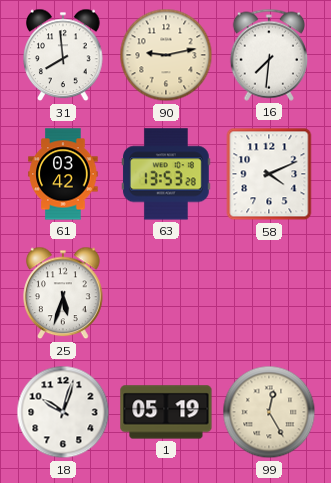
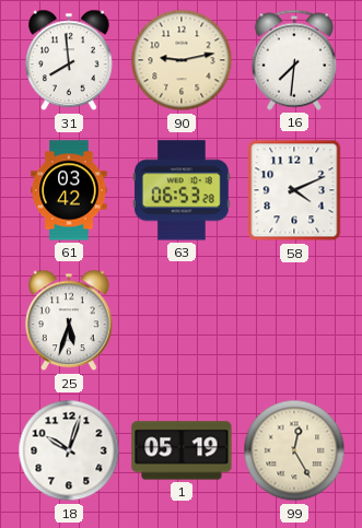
63: 13:53 -> 06:53
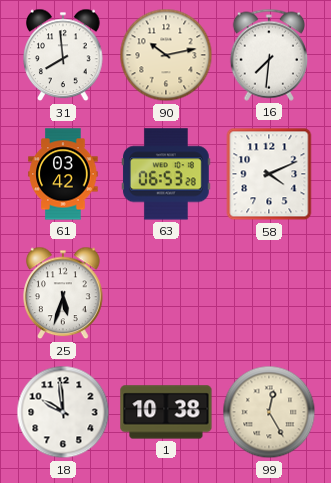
90: 9:13 -> 10:13
18: 10:03 -> 9:59
1: 05:19 -> 10:38
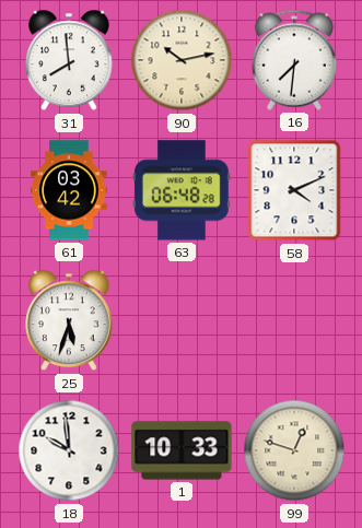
63: 06:53 -> 06:48
1: 10:38 -> 10:33
99: 12:25 -> 12:48
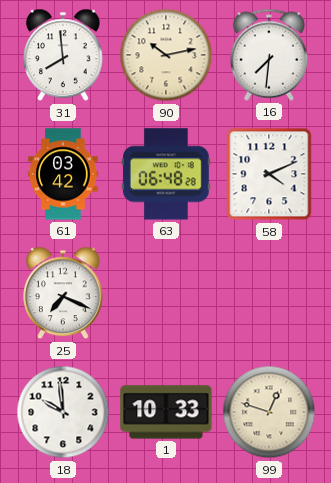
25: 5:33 -> 7:19
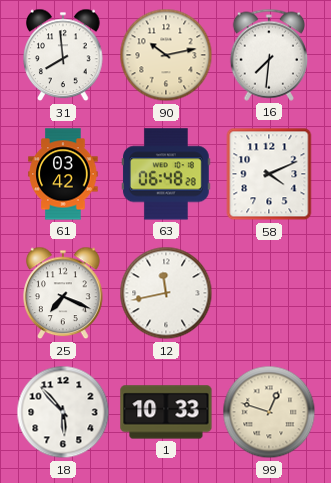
12: none -> 11:43
18: 9:59 -> 5:53
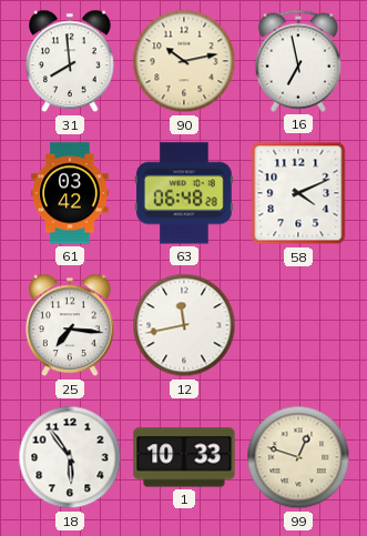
16: 7:31 -> 6:58
25: 7:19 -> 7:16
18: 5:53 -> 5:54
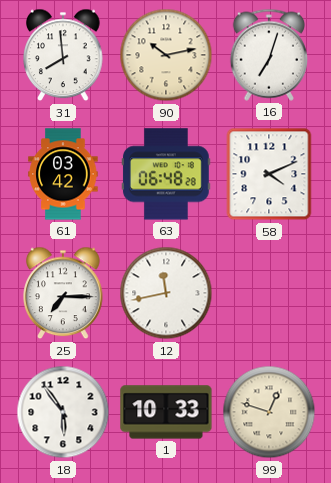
16: 6:58 -> 7:03
25: 7:16 -> 7:15
